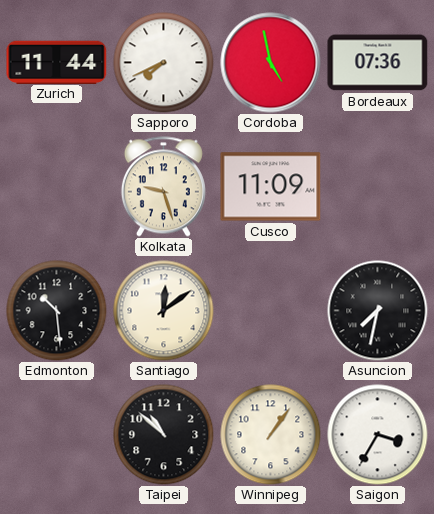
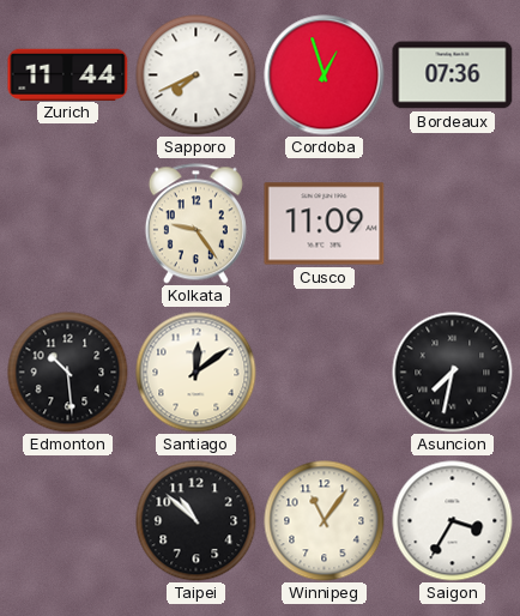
Cordoba: 4:58 -> 12:57
Kolkata: 9:27 -> 9:24
Winnipeg: 1:06 -> 11:06
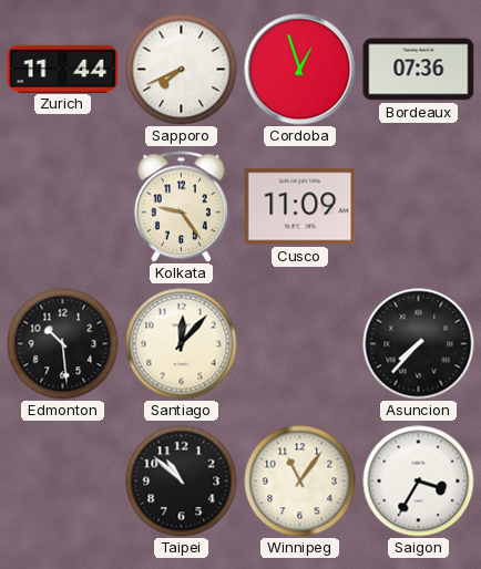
Santiago: 12:09 -> 12:07
Asuncion: 7:32 -> 7:37
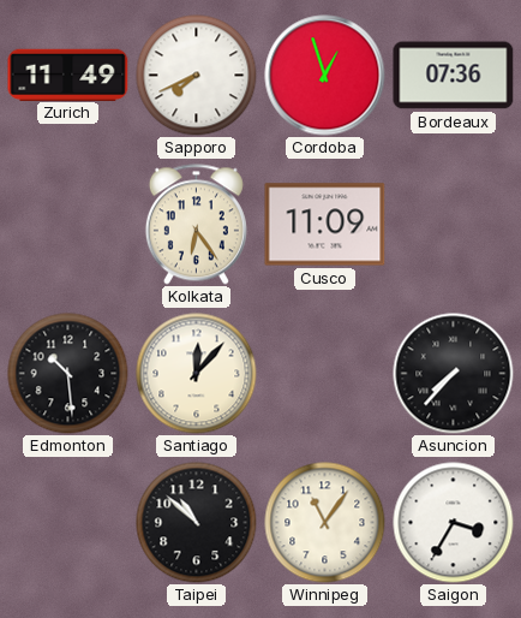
Zurich: 11:44 -> 11:49
Kolkata: 9:24 -> 6:24
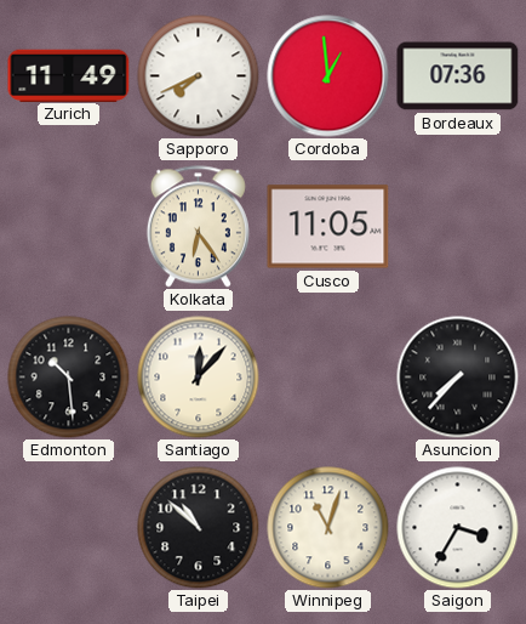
Cordoba: 12:57 -> 12:59
Cusco: 11:09 -> 11:05
Winnipeg: 11:06 -> 11:03
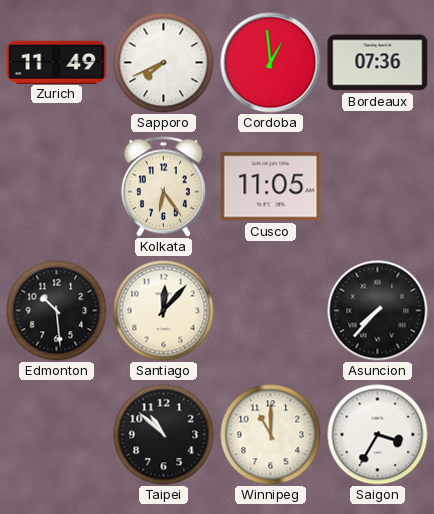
Winnipeg: 11:03 -> 11:00
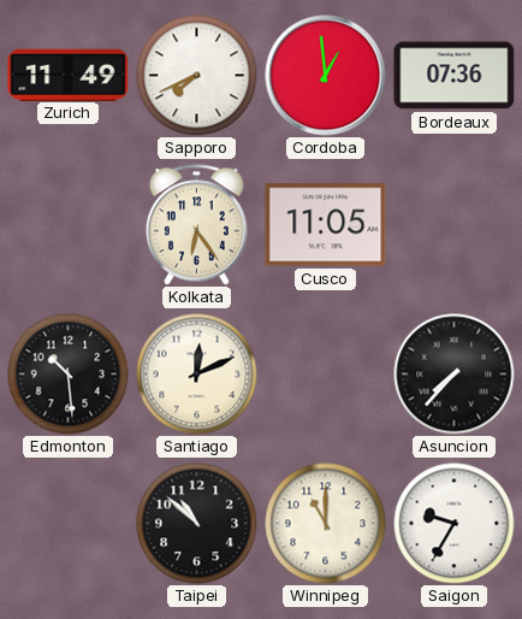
Santiago: 12:07 -> 12:11
Saigon: 3:35 -> 9:35
